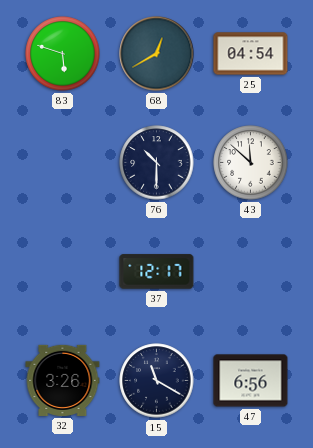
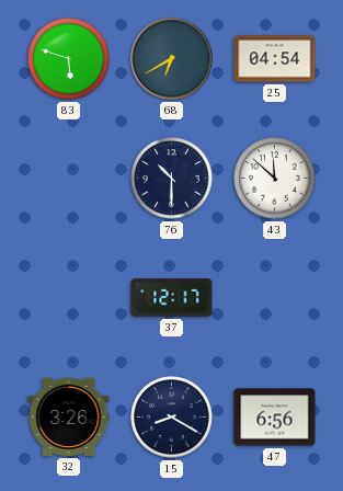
68: 12:40 -> 6:40
15: 11:20 -> 8:20
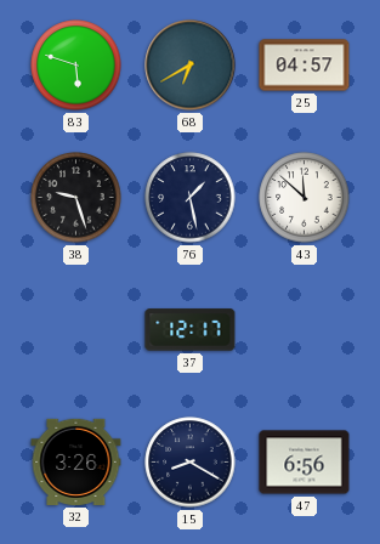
25: 04:54 -> 04:57
38: none -> 9:27
76: 10:30 -> 1:28
